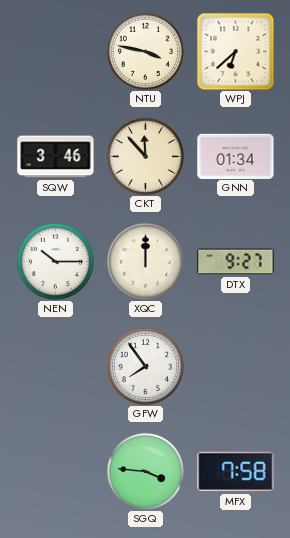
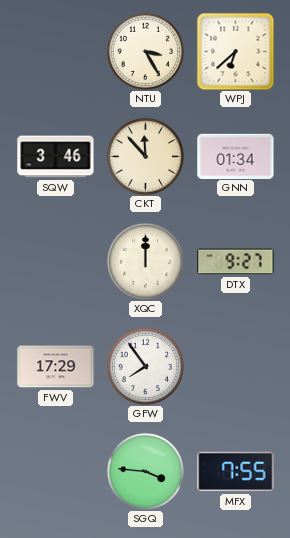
NTU: 3:47 -> 3:25
NEN: 10:15 -> none
FWV: none -> 17:29
MFX: 7:58 -> 7:55
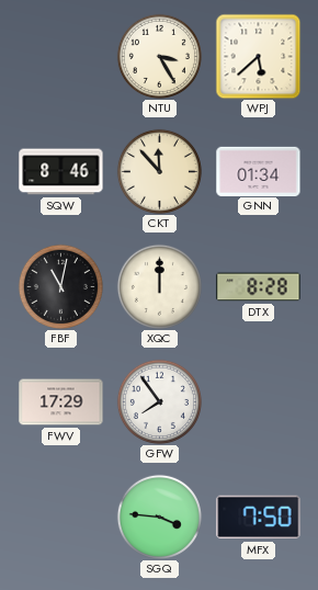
WPJ: 6:38 -> 5:38
SQW: 3:46 -> 8:46
FBF: none -> 11:02
DTX: 9:27 -> 8:28
MFX: 7:55 -> 7:50
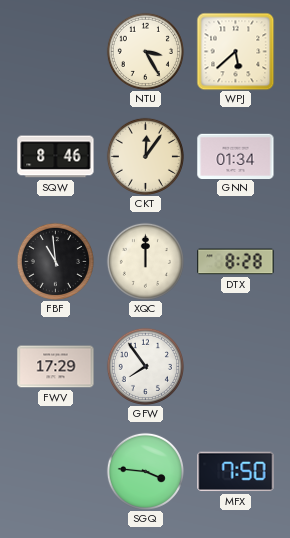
CKT: 11:53 -> 12:06
FBF: 11:02 -> 10:59
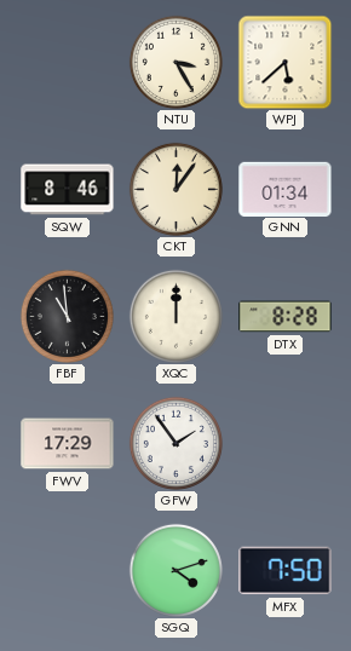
GFW: 7:54 -> 1:54
SGQ: 3:46 -> 4:12
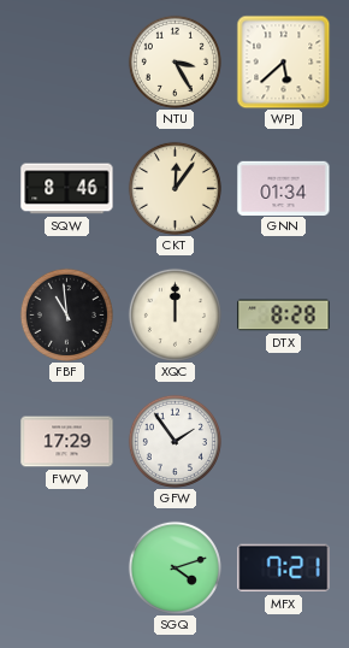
MFX: 7:50 -> 7:21
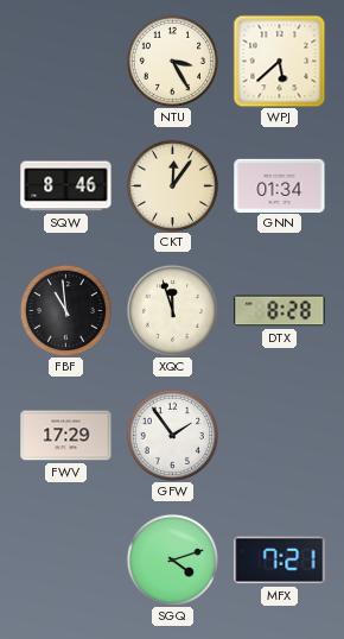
XQC: 12:00 -> 11:57
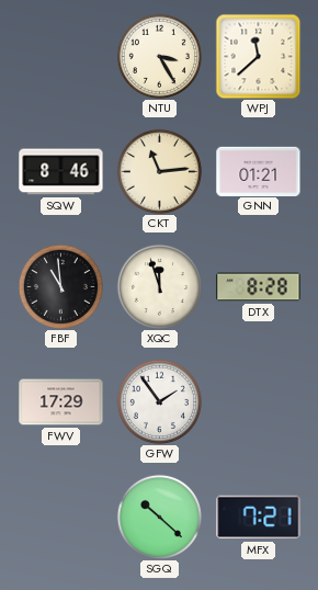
WPJ: 5:38 -> 11:38
CKT: 12:06 -> 11:14
GNN: 01:34 -> 01:21
SGQ: 4:12 -> 10:22
